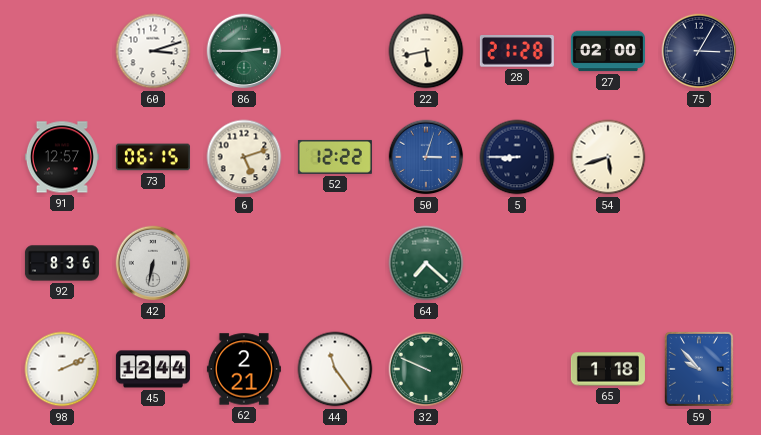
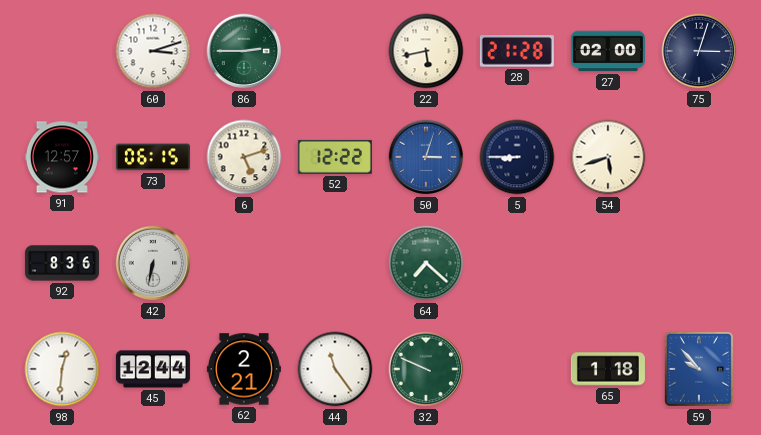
75: 3:05 -> 3:03
98: 2:11 -> 12:31
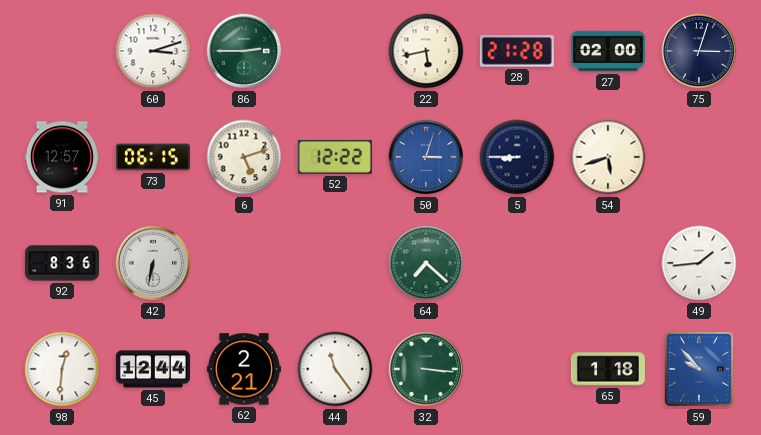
49: none -> 1:44
32: 9:49 -> 3:16
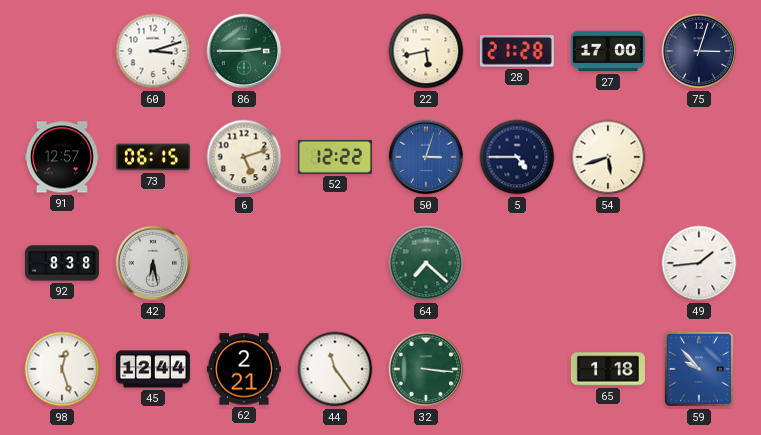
27: 02:00 -> 17:00
5: 8:45 -> 4:45
92: 8:36 -> 8:38
42: 6:32 -> 6:28
98: 12:31 -> 12:27
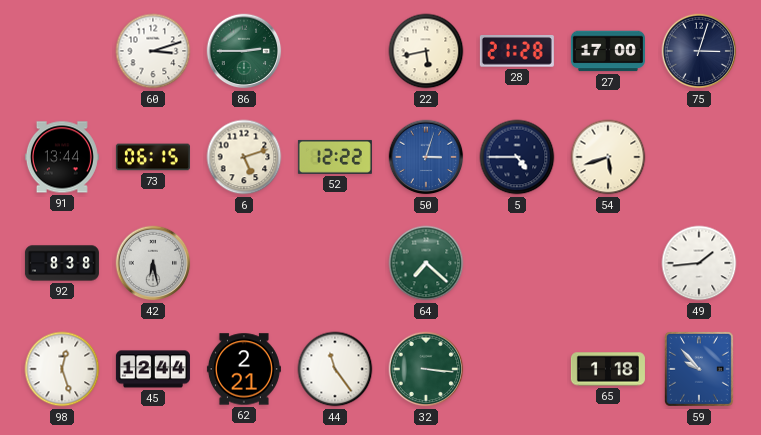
91: 12:57 -> 13:44
